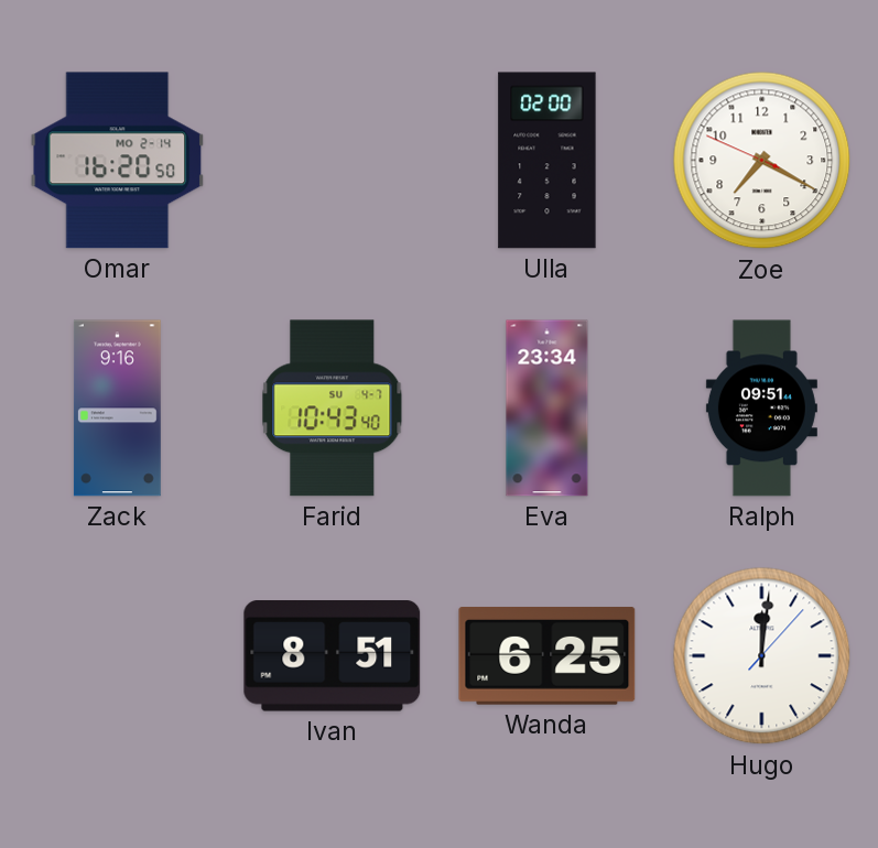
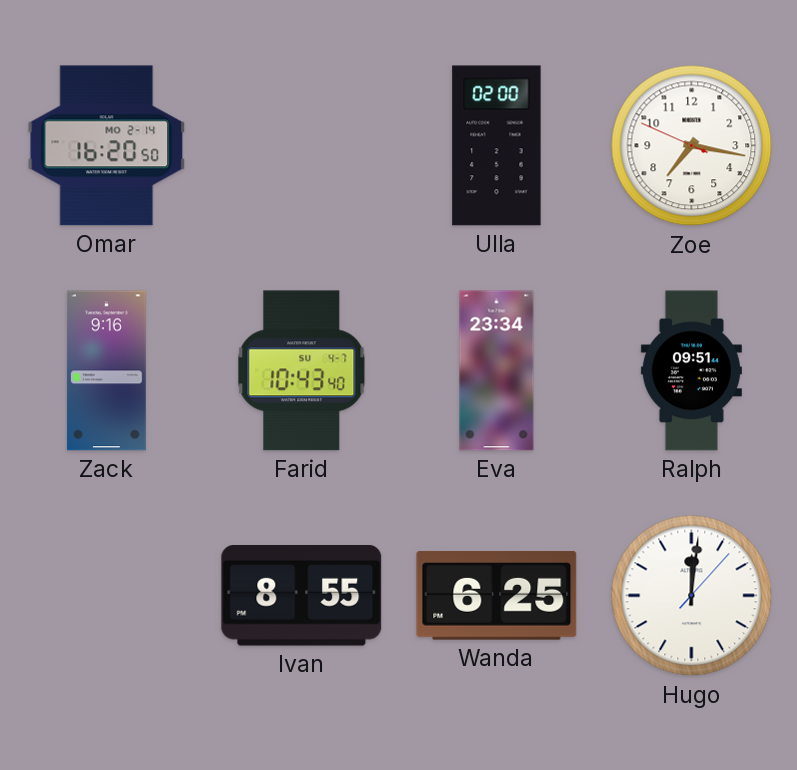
Zoe: 7:19 -> 7:16
Ivan: 8:51 -> 8:55
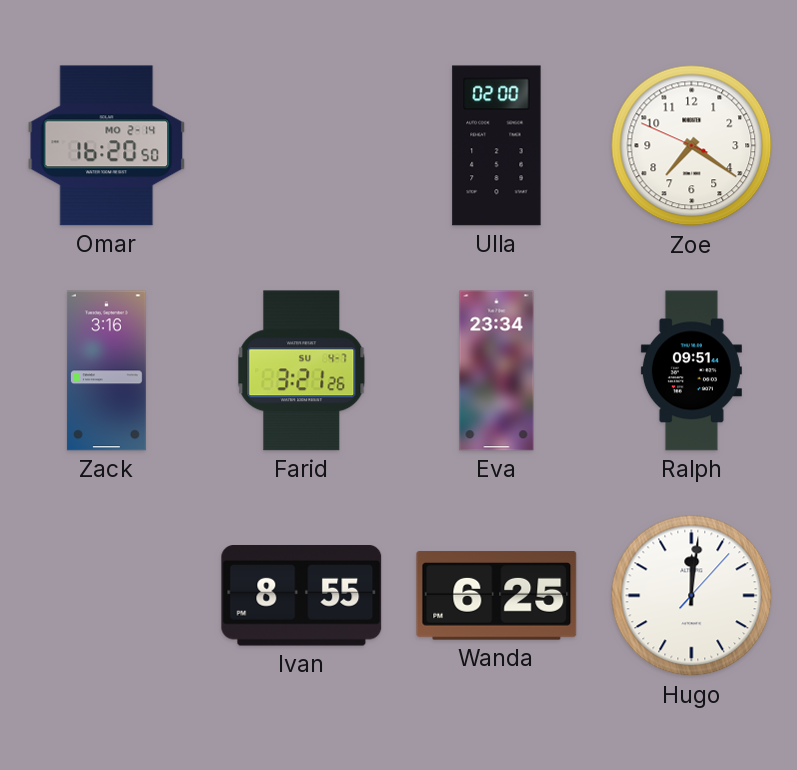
Zoe: 7:16 -> 7:20
Zack: 9:16 -> 3:16
Farid: 10:43 -> 3:21
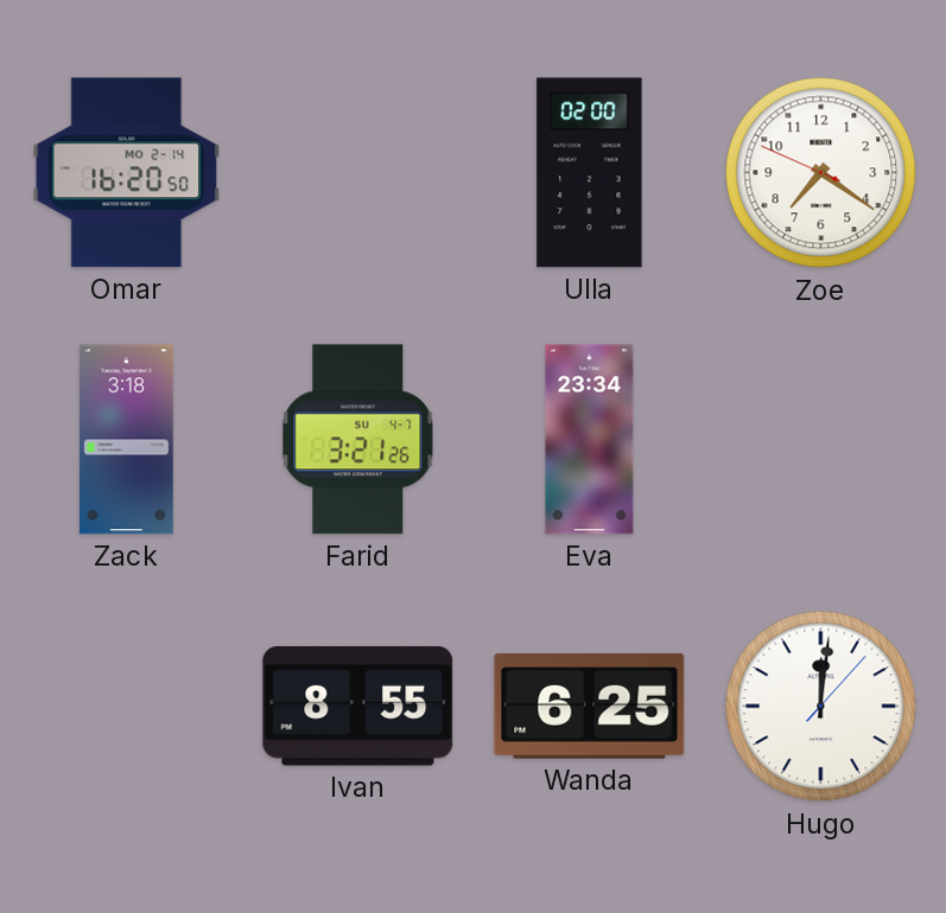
Zack: 3:16 -> 3:18
Ralph: 09:51 -> none
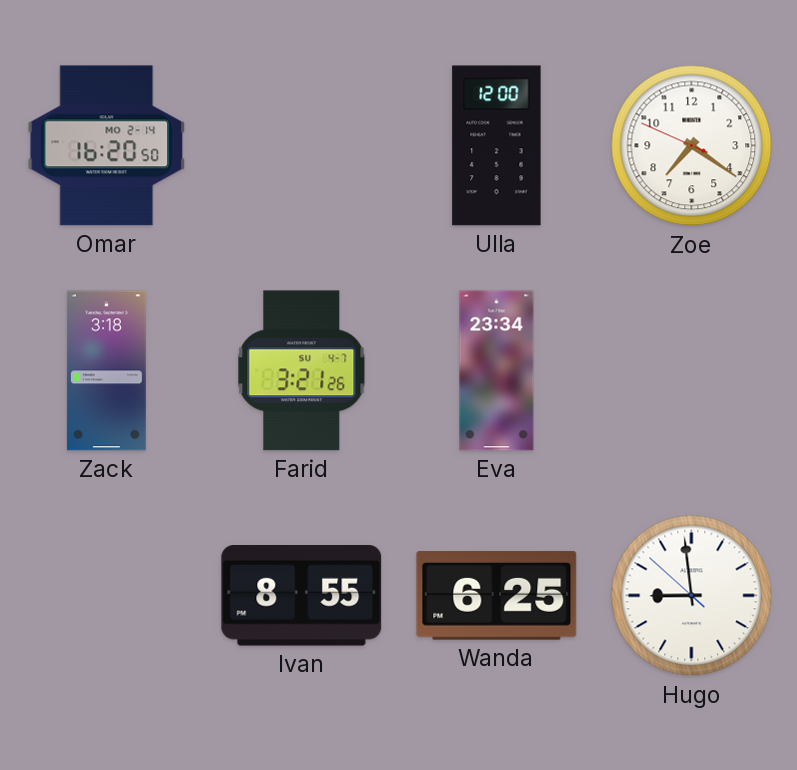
Ulla: 02:00 -> 12:00
Hugo: 12:01 -> 8:58
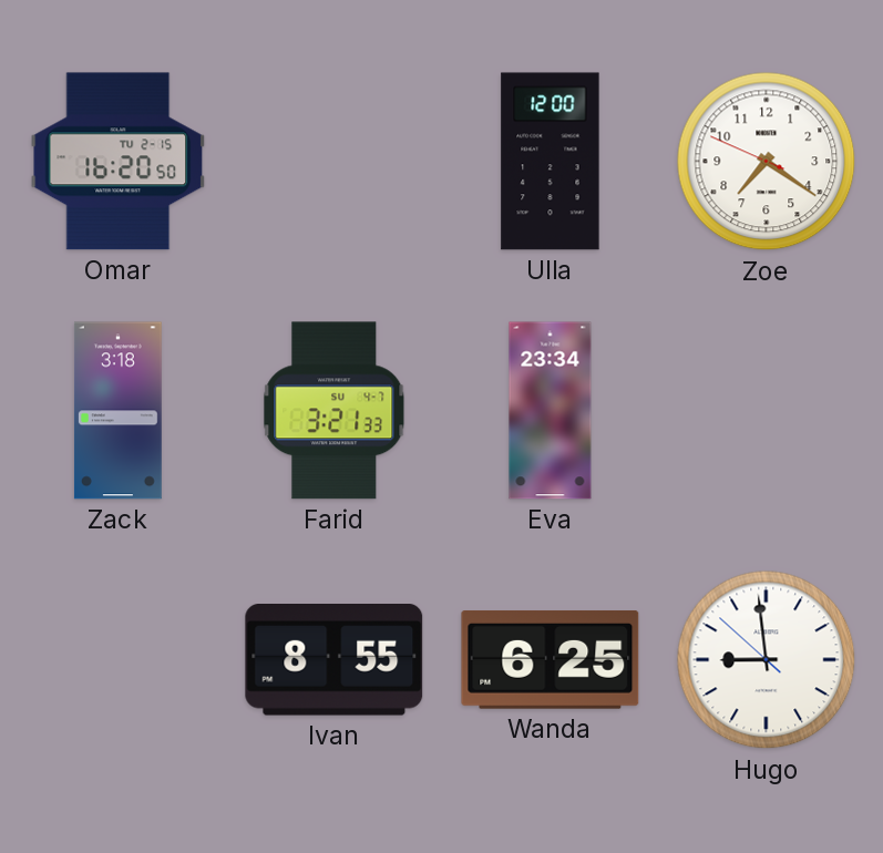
Omar date: MO 2-14 -> TU 2-15
Farid: 3:21:26 -> 3:21:33
